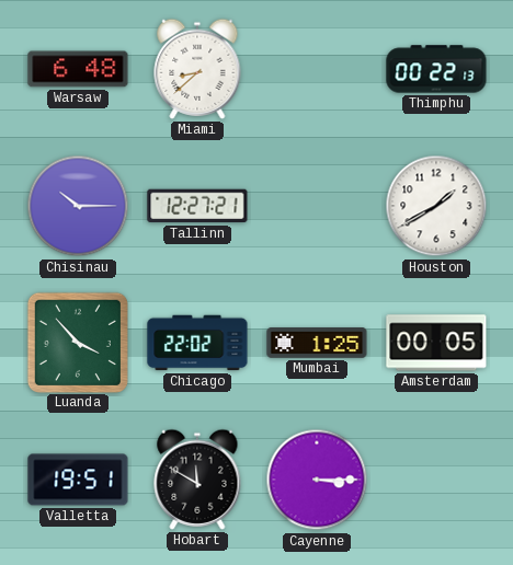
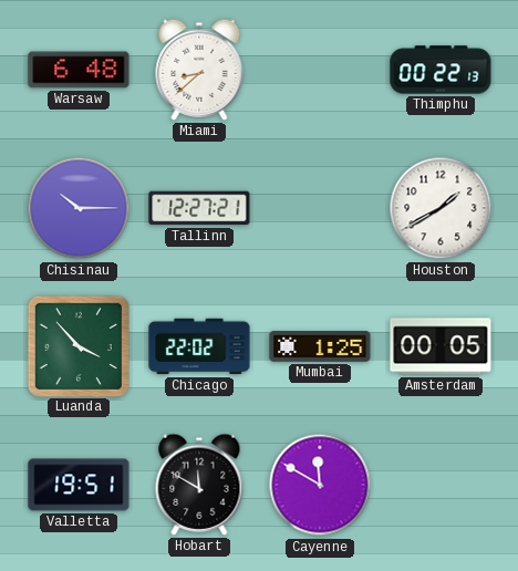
Cayenne: 3:15 -> 11:50
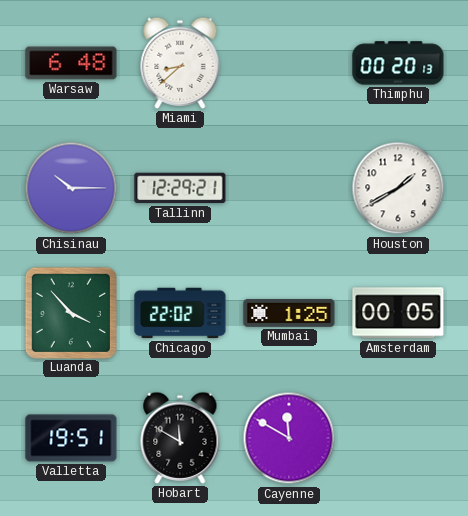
Thimphu: 00:22 -> 00:20
Tallinn: 12:27 -> 12:29
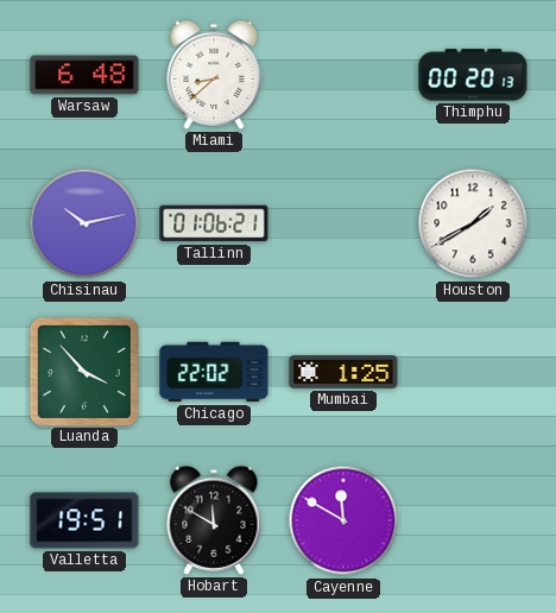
Chisinau: 10:15 -> 10:13
Tallinn: 12:29 -> 01:06
Amsterdam: 00:05 -> none
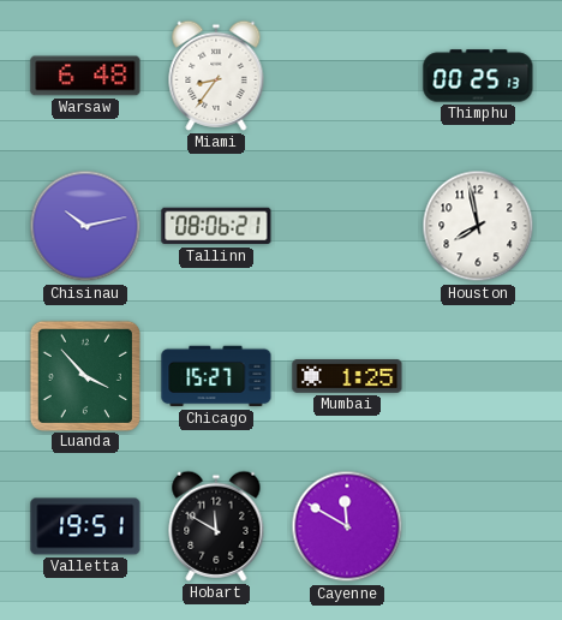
Miami: 8:38 -> 8:36
Thimphu: 00:20 -> 00:25
Tallinn: 01:06 -> 08:06
Houston: 1:40 -> 7:58
Chicago: 22:02 -> 15:27
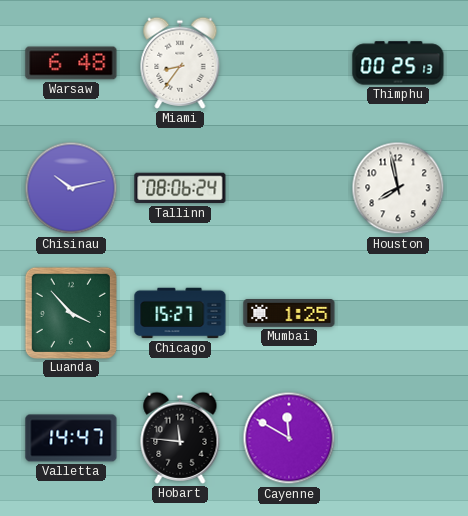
Tallinn: 08:06:21 -> 08:06:24
Valletta: 19:51 -> 14:47
Hobart: 11:50 -> 11:46
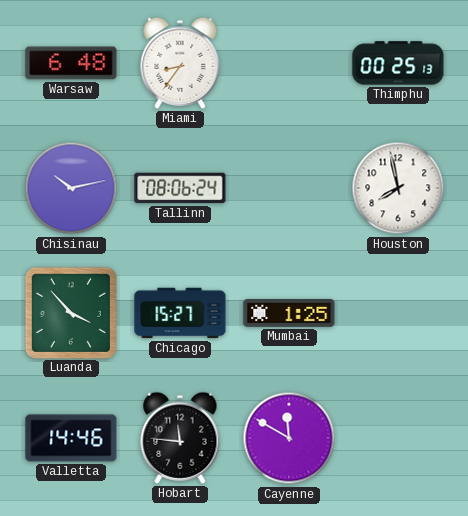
Valletta: 14:47 -> 14:46
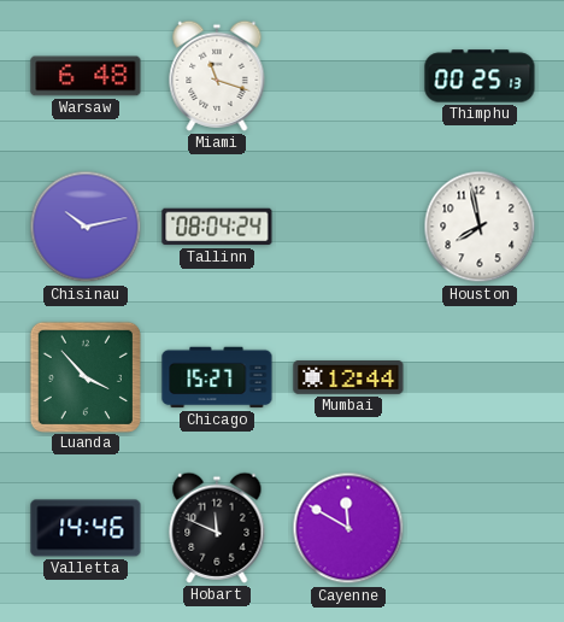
Miami: 8:36 -> 11:18
Tallinn: 08:06 -> 08:04
Mumbai: 1:25 -> 12:44
Hobart: 11:46 -> 11:49
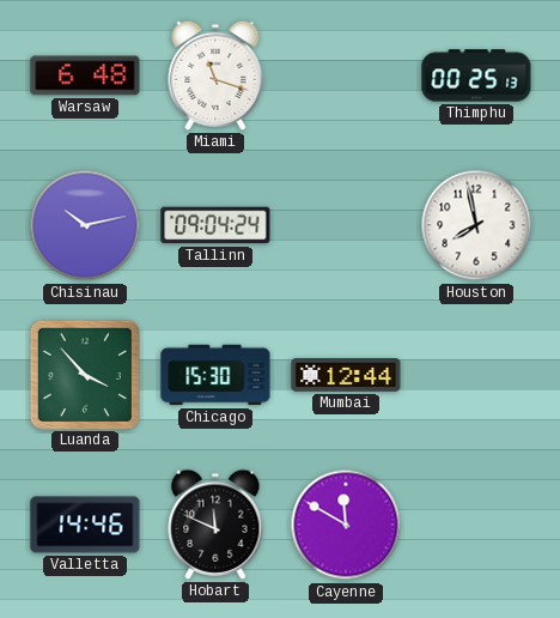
Tallinn: 08:04 -> 09:04
Chicago: 15:27 -> 15:30
